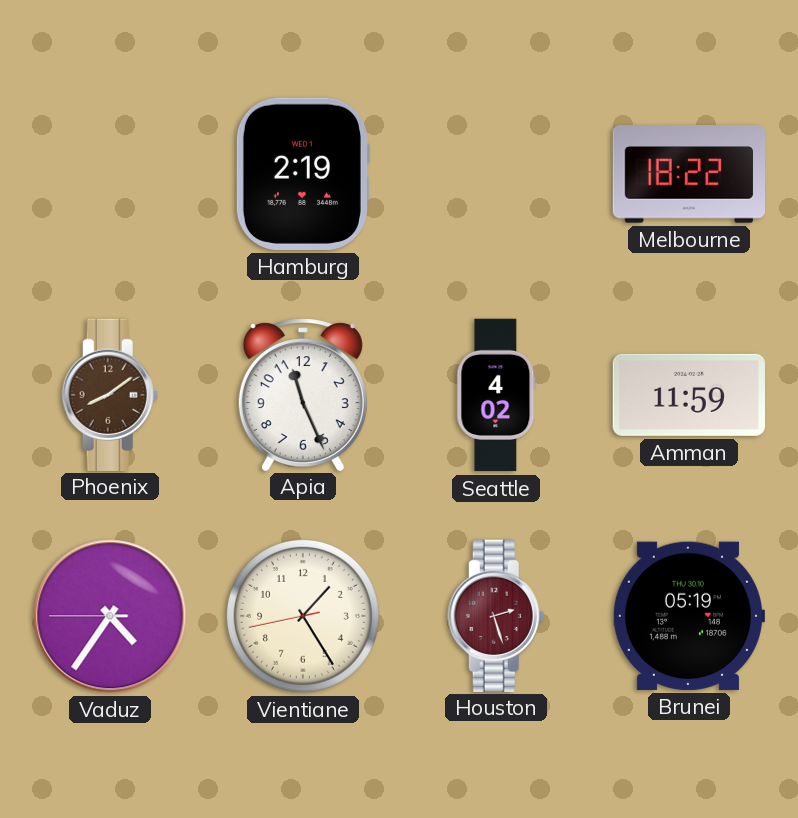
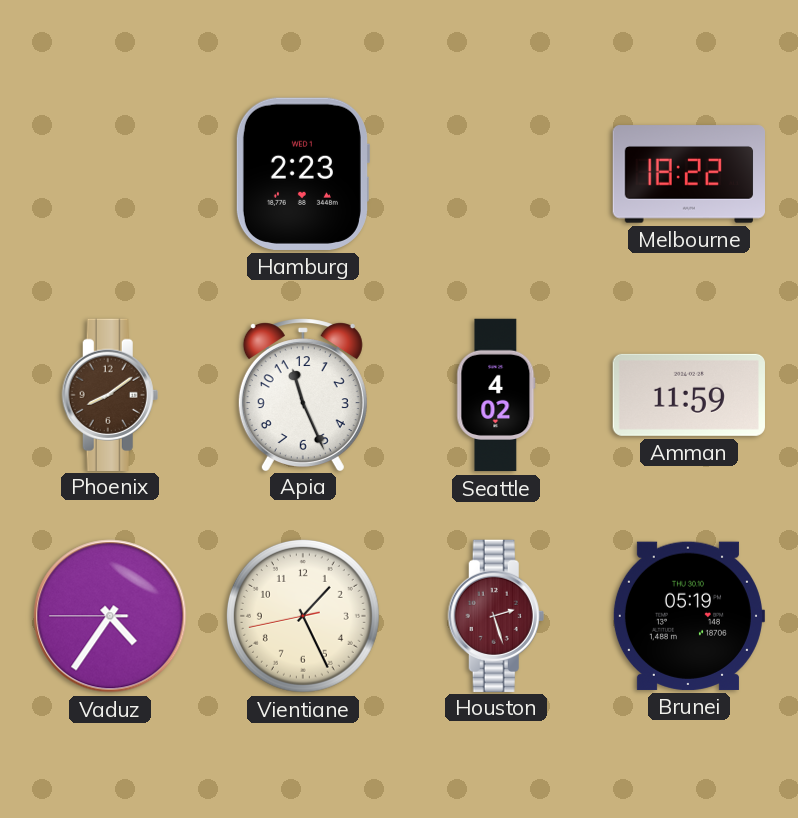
Hamburg: 2:19 -> 2:23
Vientiane: 1:24 -> 1:25
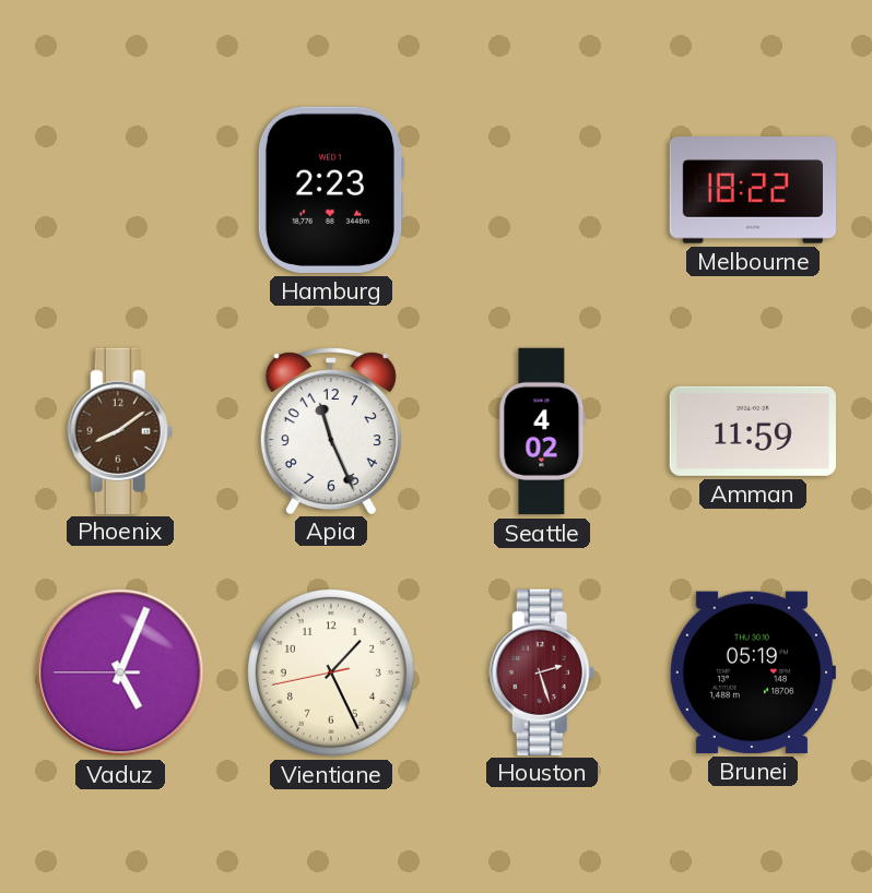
Vaduz: 4:35 -> 5:03
